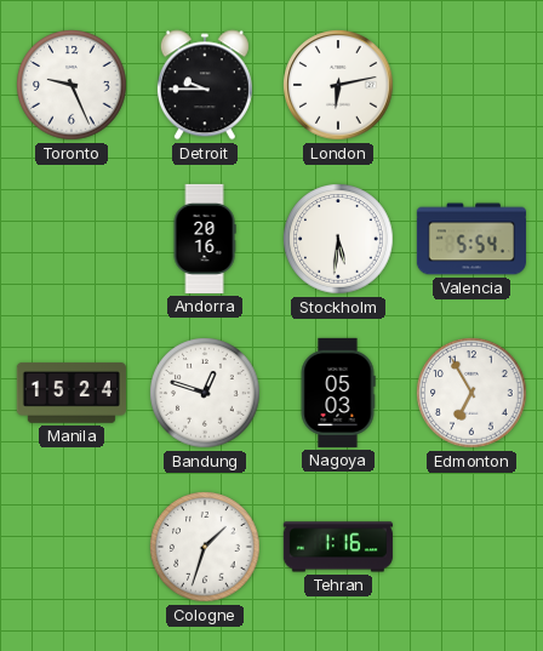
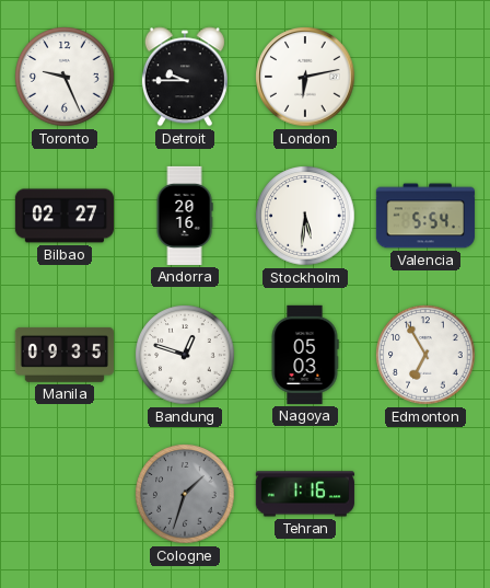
Bilbao: none -> 02:27
Manila: 15:24 -> 09:35
Cologne dial: white -> grey
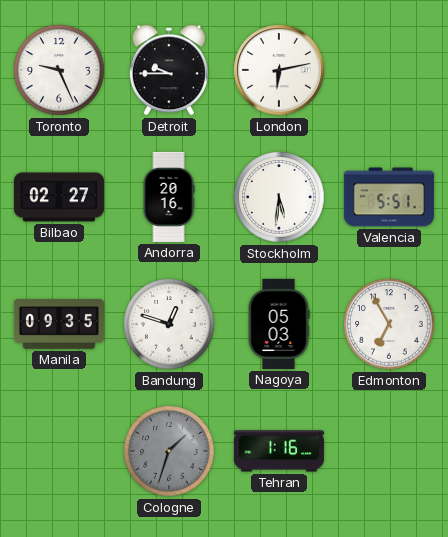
Valencia: 5:54 -> 5:51
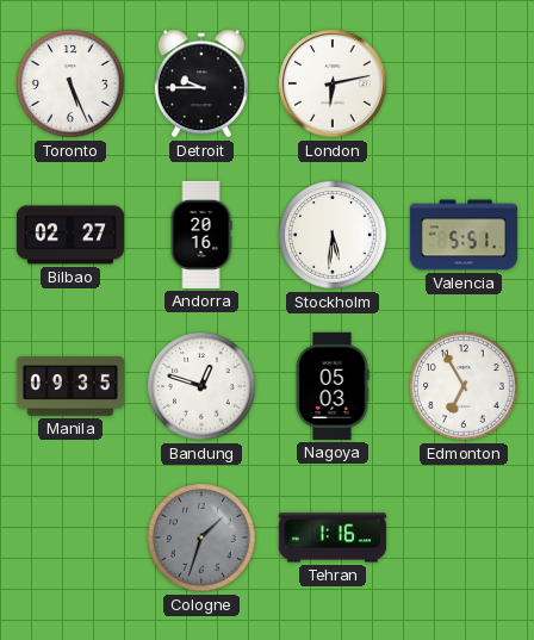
Toronto: 9:26 -> 5:26
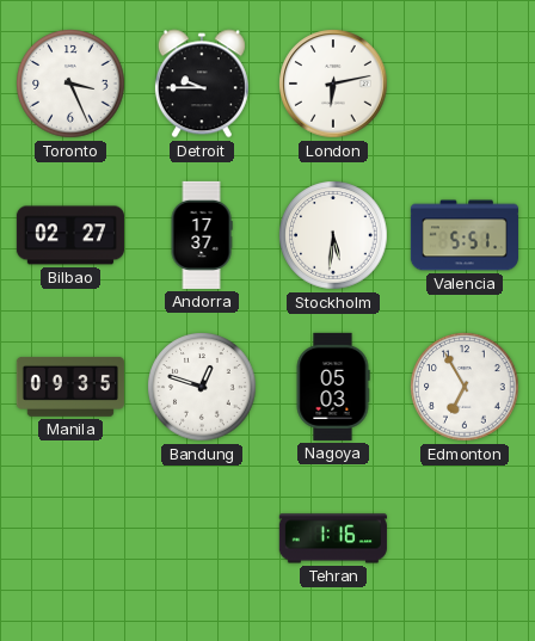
Toronto: 5:26 -> 3:26
Andorra: 20:16 -> 17:37
Cologne: 1:33 -> none
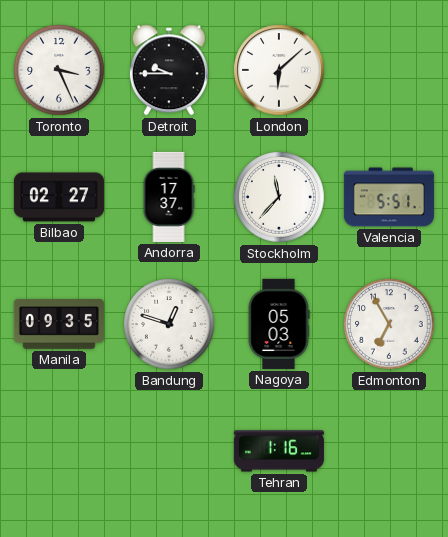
London: 6:13 -> 6:08
Stockholm: 5:31 -> 11:37
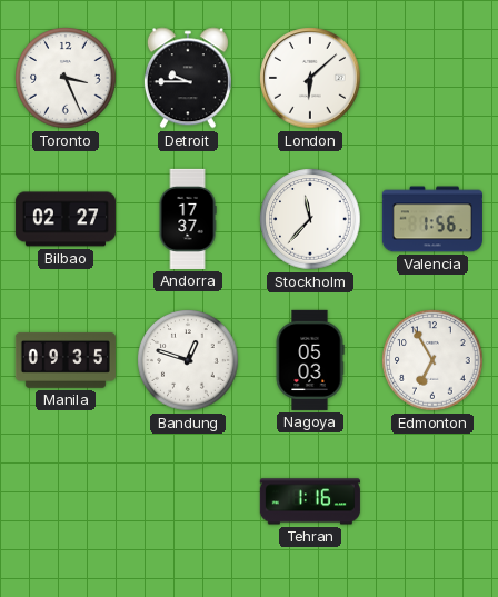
Valencia: 5:51 -> 1:56
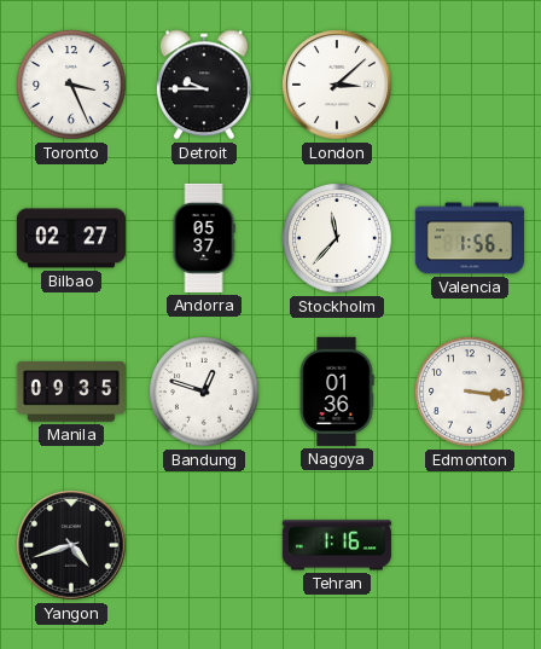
London: 6:08 -> 3:08
Andorra: 17:37 -> 05:37
Nagoya: 05:03 -> 01:36
Edmonton: 6:55 -> 3:16
Yangon: none -> 4:42
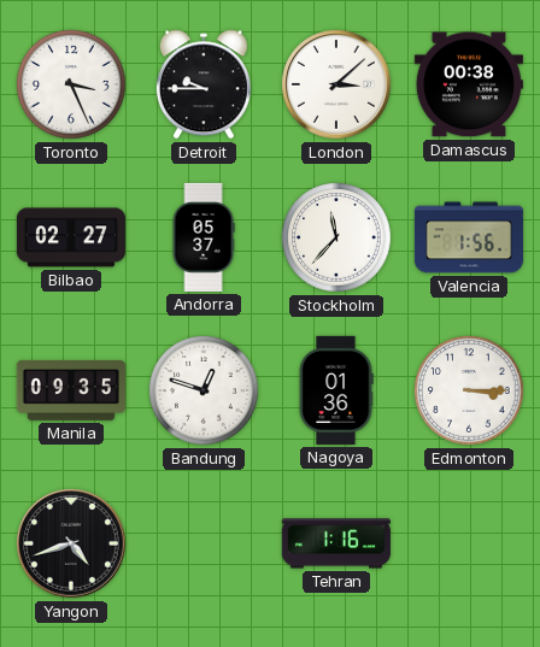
Damascus: none -> 00:38
Edmonton: 3:16 -> 3:15
